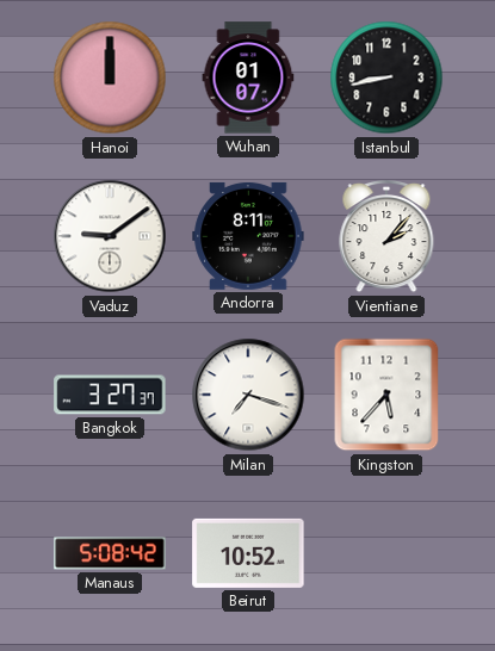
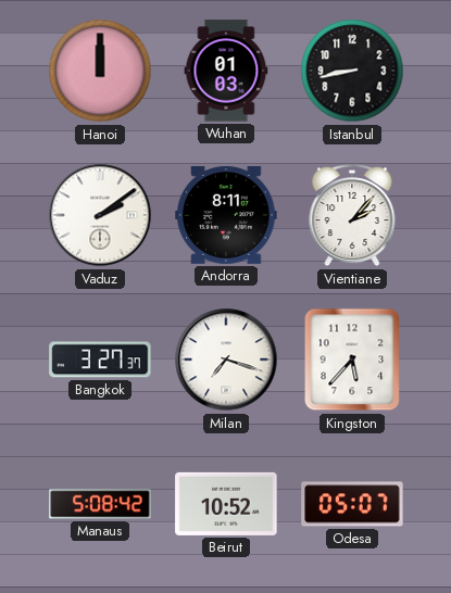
Wuhan: 01:07 -> 01:03
Vaduz: 9:09 -> 2:09
Odesa: none -> 05:07
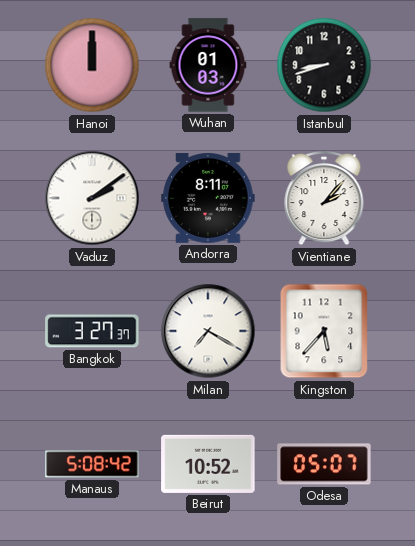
Istanbul: 8:43 -> 8:42
Milan: 7:18 -> 7:20
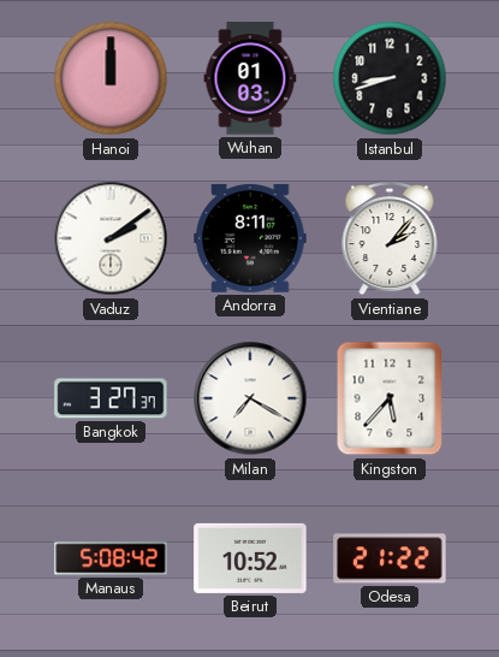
Odesa: 05:07 -> 21:22
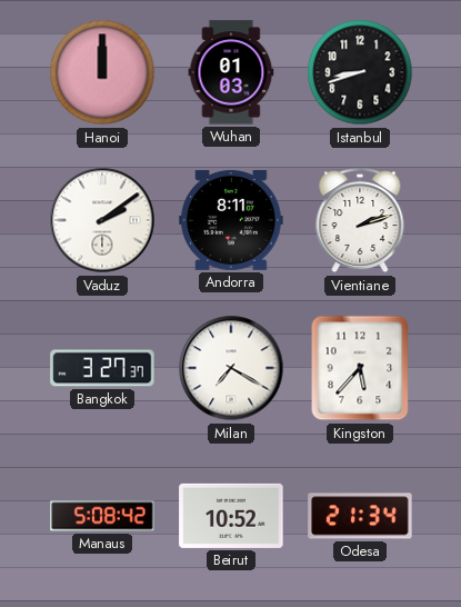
Vientiane: 2:07 -> 2:12
Odesa: 21:22 -> 21:34
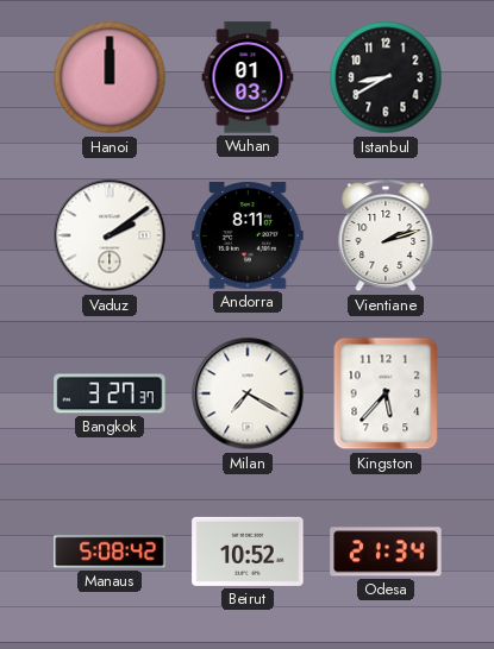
Istanbul: 8:42 -> 8:40
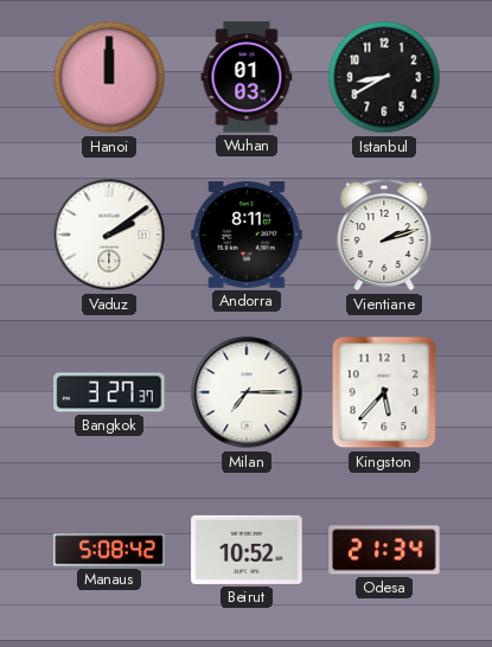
Milan: 7:20 -> 7:15
